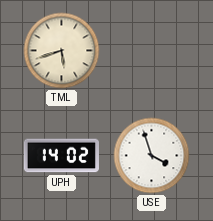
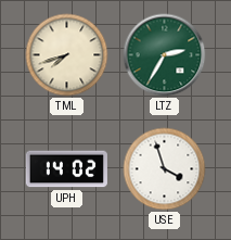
TML: 5:42 -> 7:42
LTZ: none -> 2:35
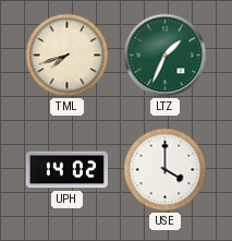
LTZ: 2:35 -> 1:34
USE: 3:57 -> 4:00
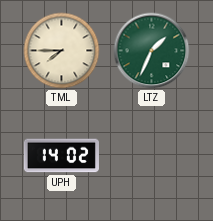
TML: 7:42 -> 7:45
USE: 4:00 -> none
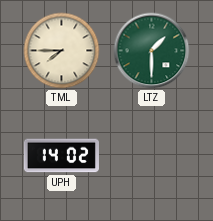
LTZ: 1:34 -> 1:30
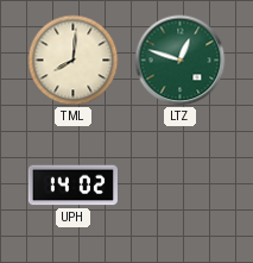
TML: 7:45 -> 8:01
LTZ: 1:30 -> 12:48
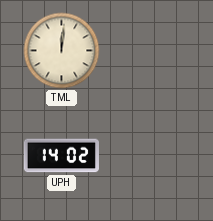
TML: 8:01 -> 12:01
LTZ: 12:48 -> none
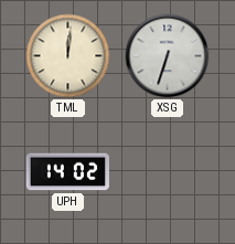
XSG: none -> 6:33
